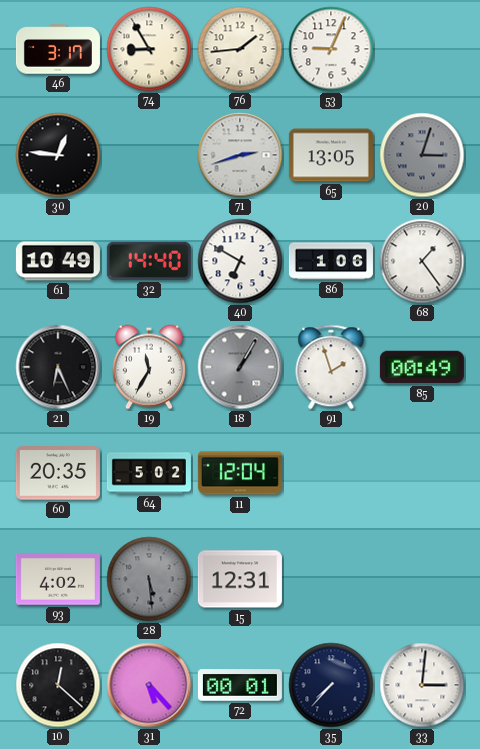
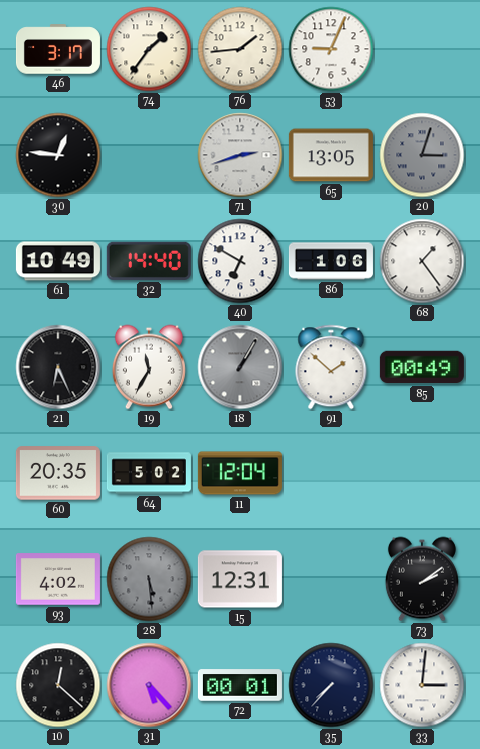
74: 8:55 -> 1:36
91: 1:57 -> 1:52
73: none -> 2:09
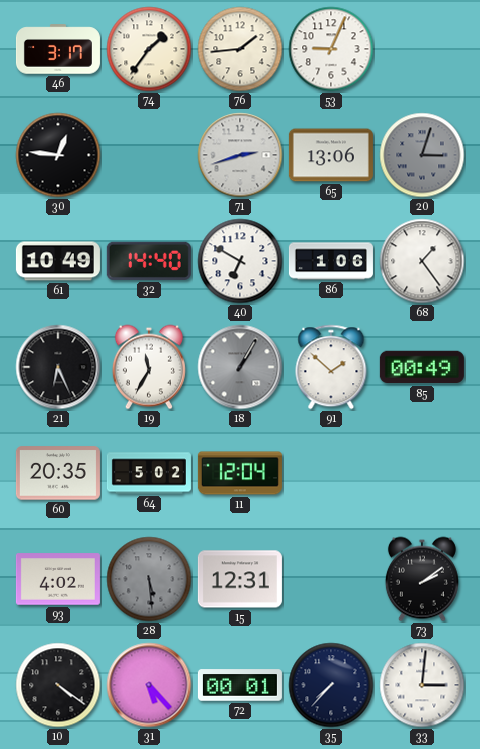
65: 13:05 -> 13:06
10: 12:22 -> 4:21
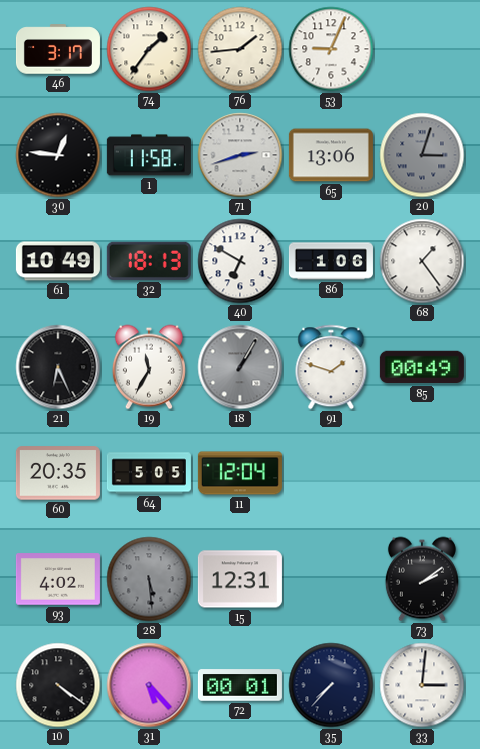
1: none -> 11:58
32: 14:40 -> 18:13
91: 1:52 -> 1:48
64: 5:02 -> 5:05
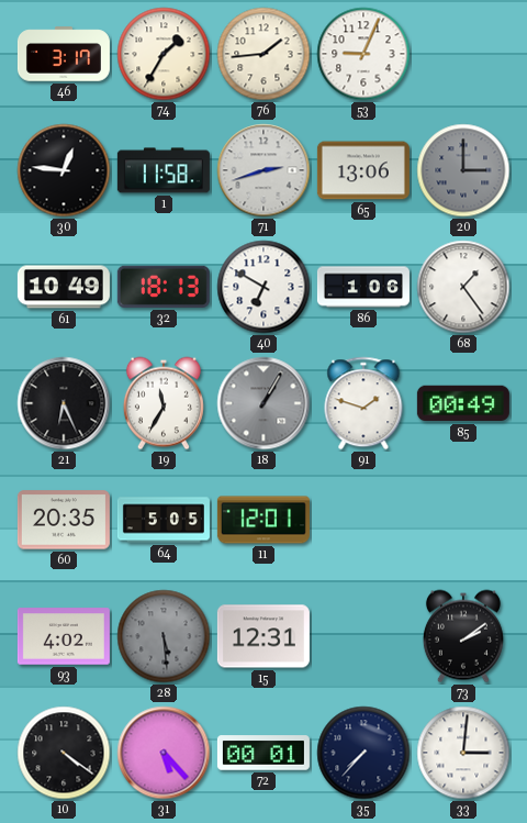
74: 1:36 -> 1:35
20: 3:03 -> 3:00
11: 12:04 -> 12:01
